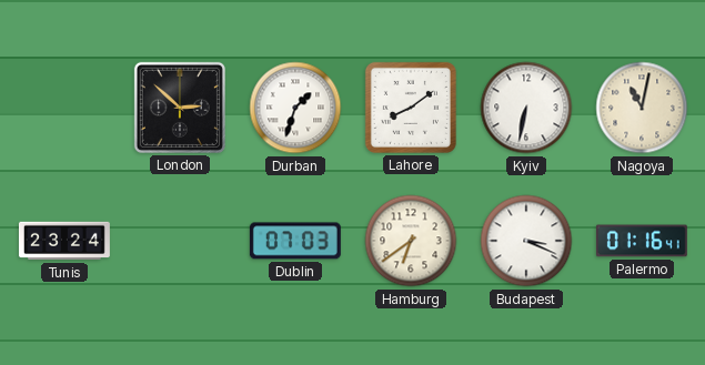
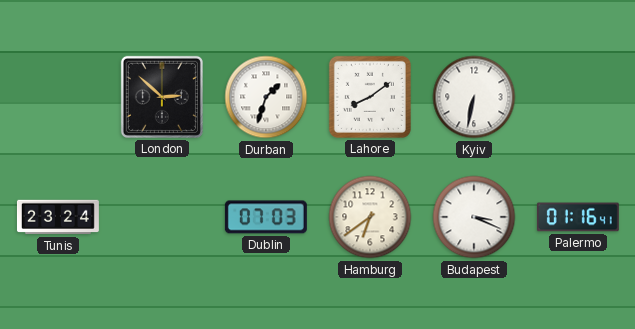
Nagoya: 11:02 -> none
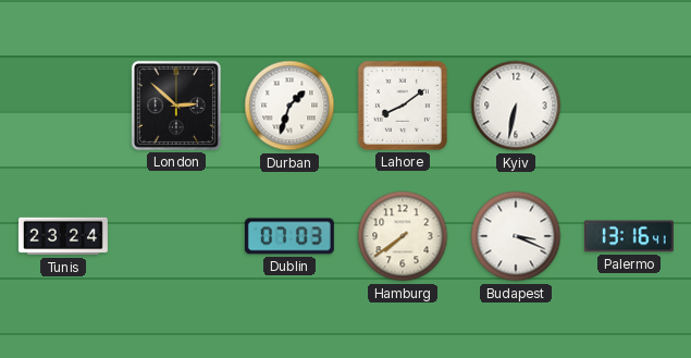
Hamburg: 6:39 -> 7:39
Palermo: 01:16 -> 13:16
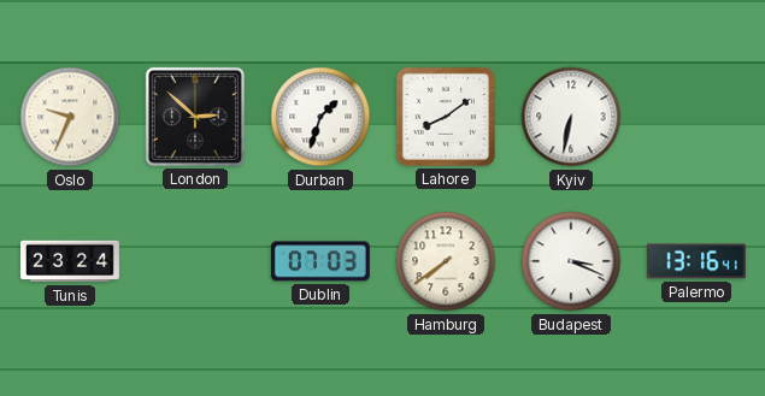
Oslo: none -> 9:34
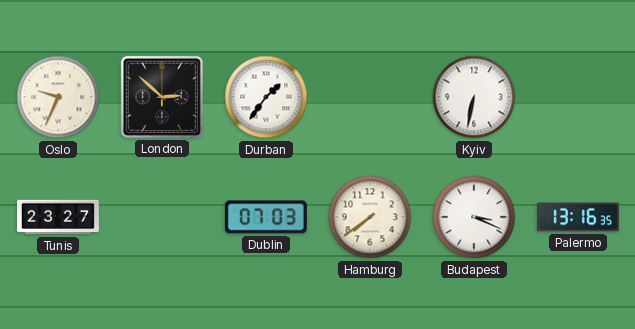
Durban: 1:33 -> 1:36
Lahore: 8:09 -> none
Tunis: 23:24 -> 23:27
Palermo: 13:16:41 -> 13:16:35
